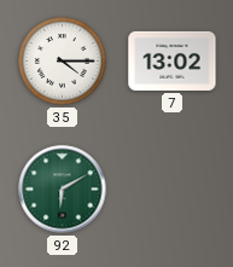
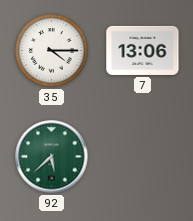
7: 13:02 -> 13:06
92: 6:10 -> 5:38
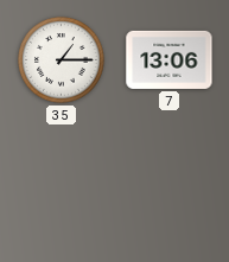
35: 4:15 -> 1:15
92: 5:38 -> none
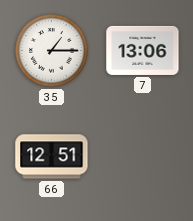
66: none -> 12:51
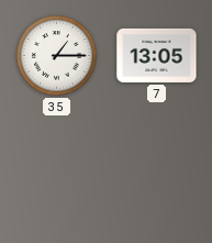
7: 13:06 -> 13:05
66: 12:51 -> none
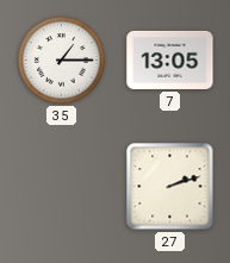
27: none -> 2:12
